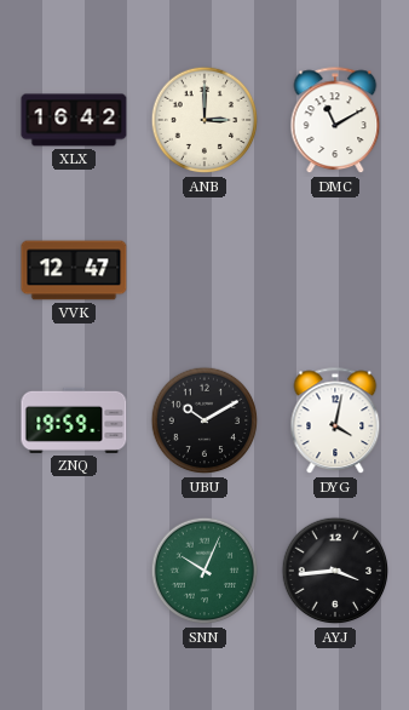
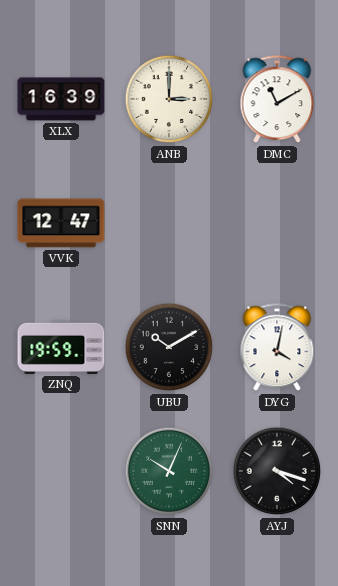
XLX: 16:42 -> 16:39
AYJ: 3:44 -> 4:18
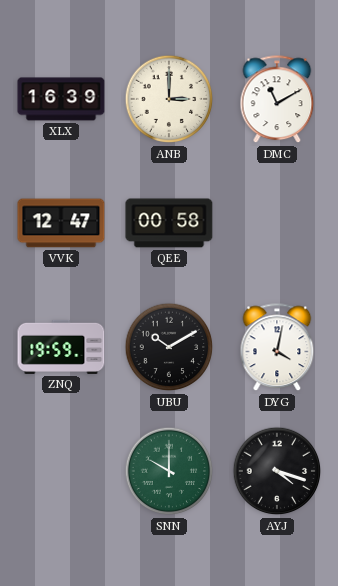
QEE: none -> 00:58
SNN: 10:04 -> 10:00
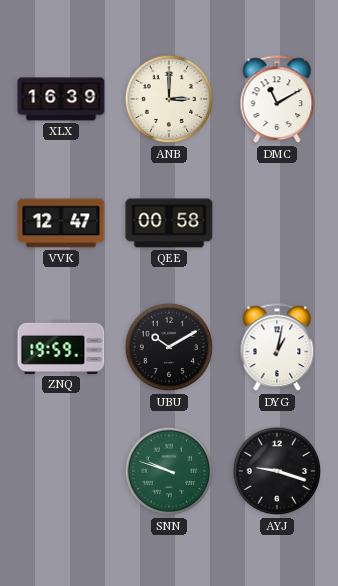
DYG: 4:02 -> 1:02
SNN: 10:00 -> 9:48
AYJ: 4:18 -> 9:18
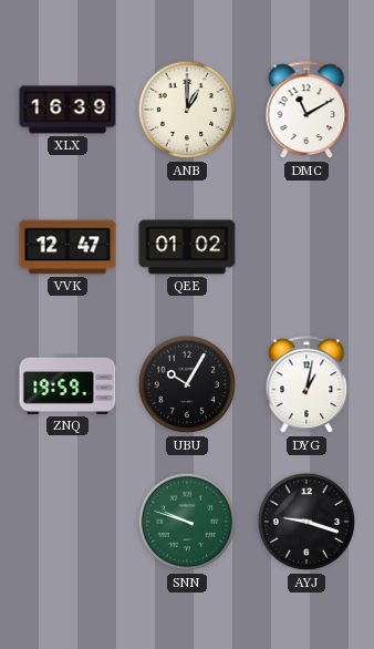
ANB: 3:00 -> 1:00
QEE: 00:58 -> 01:02
UBU: 10:10 -> 10:05
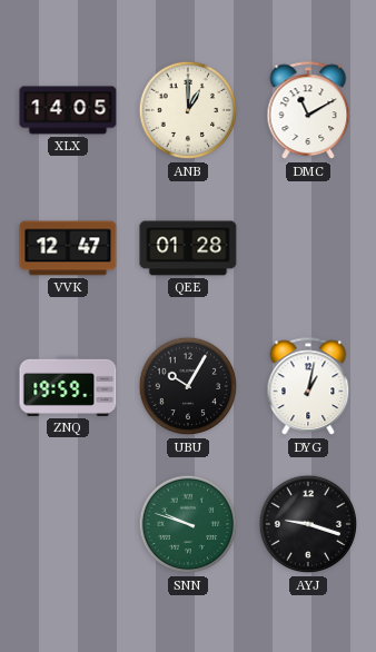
XLX: 16:39 -> 14:05
QEE: 01:02 -> 01:28
